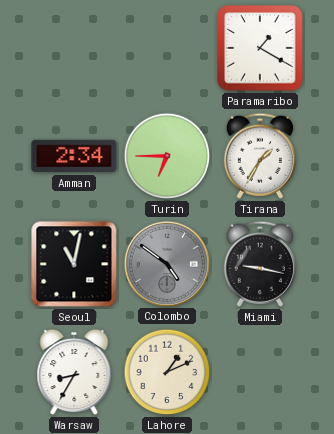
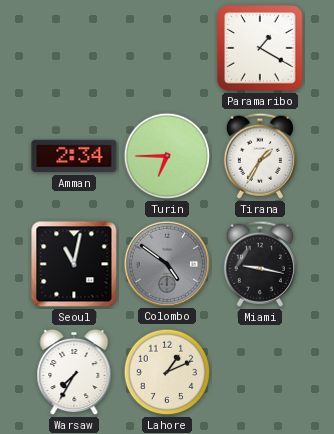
Warsaw: 8:35 -> 7:35
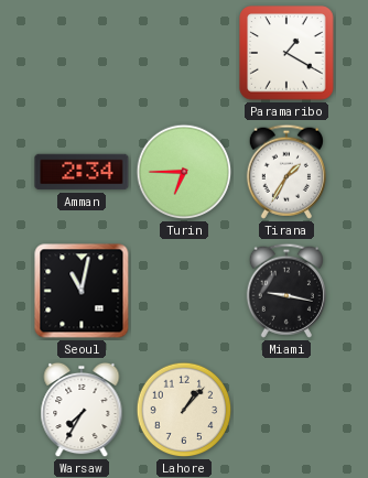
Colombo: 4:51 -> none
Lahore: 1:11 -> 1:07
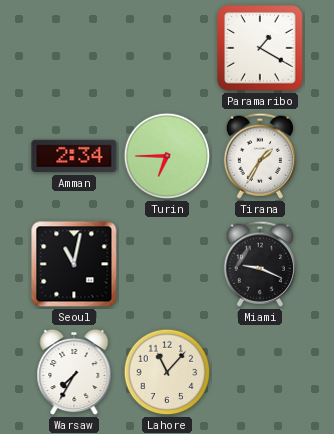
Miami: 9:17 -> 9:19
Lahore: 1:07 -> 11:07
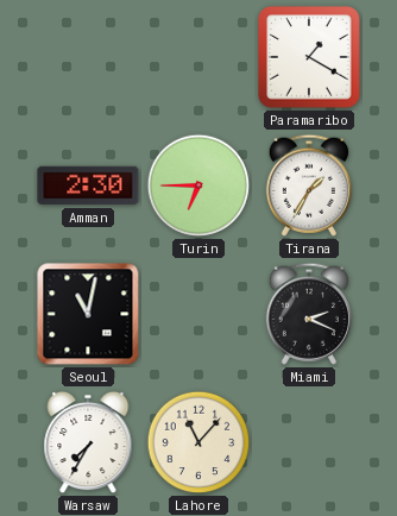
Amman: 2:34 -> 2:30
Miami: 9:19 -> 2:19
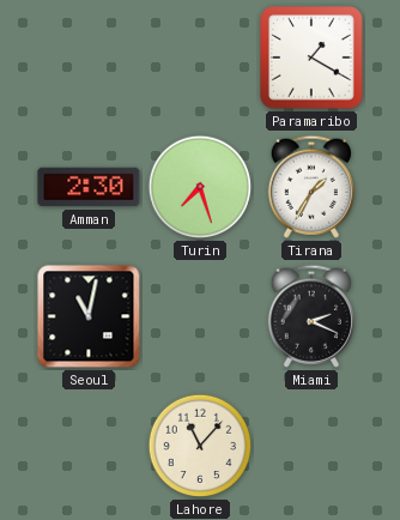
Turin: 6:45 -> 7:27
Warsaw: 7:35 -> none
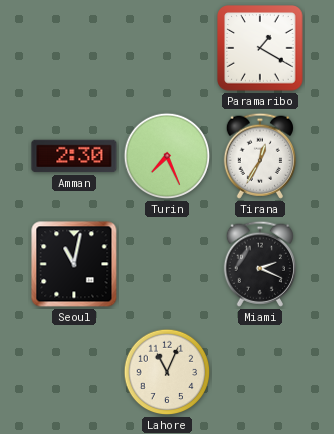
Turin: 7:27 -> 7:26
Tirana: 1:35 -> 12:35
Lahore: 11:07 -> 11:04
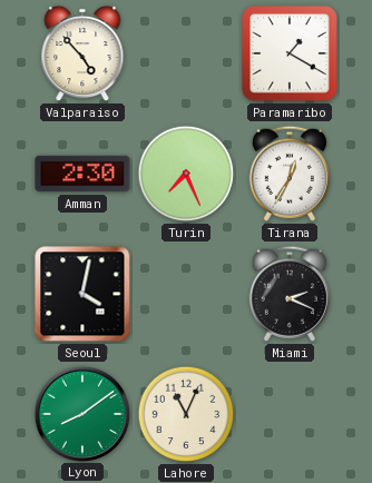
Valparaiso: none -> 4:53
Seoul: 11:02 -> 4:02
Lyon: none -> 8:09
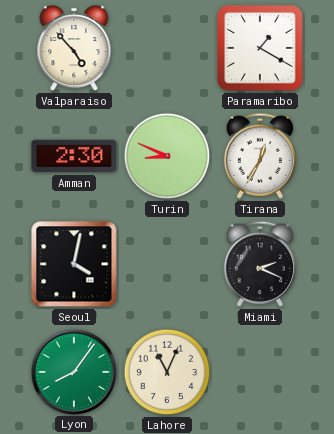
Turin: 7:26 -> 8:49
Lyon: 8:09 -> 8:06
